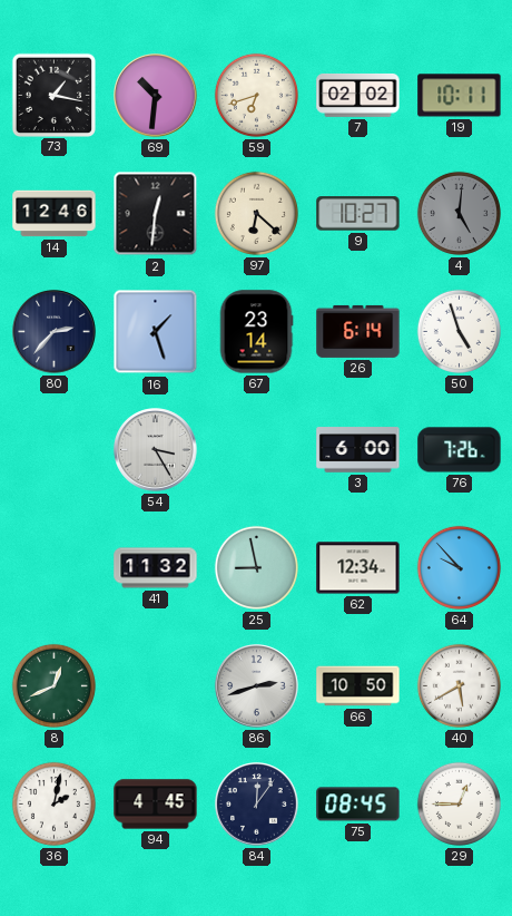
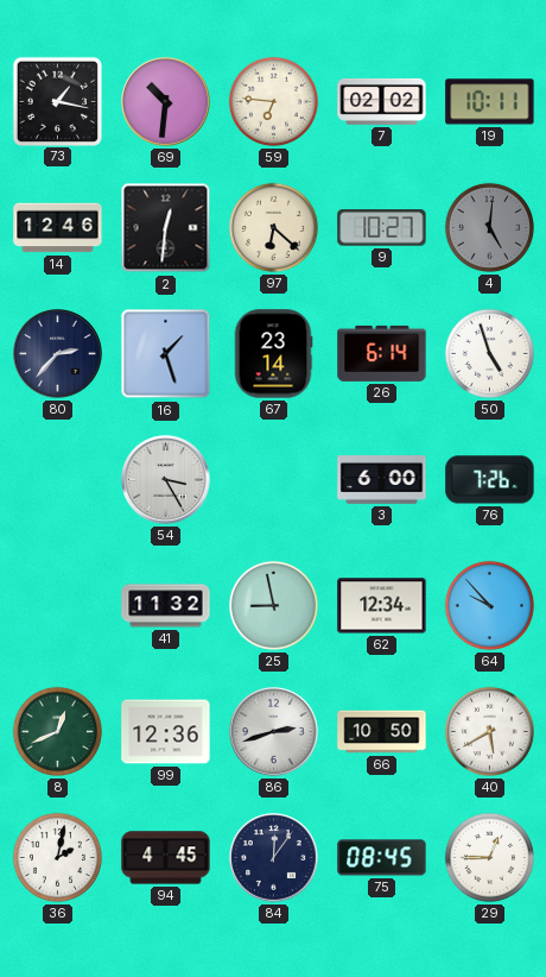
59: 6:42 -> 6:46
99: none -> 12:36
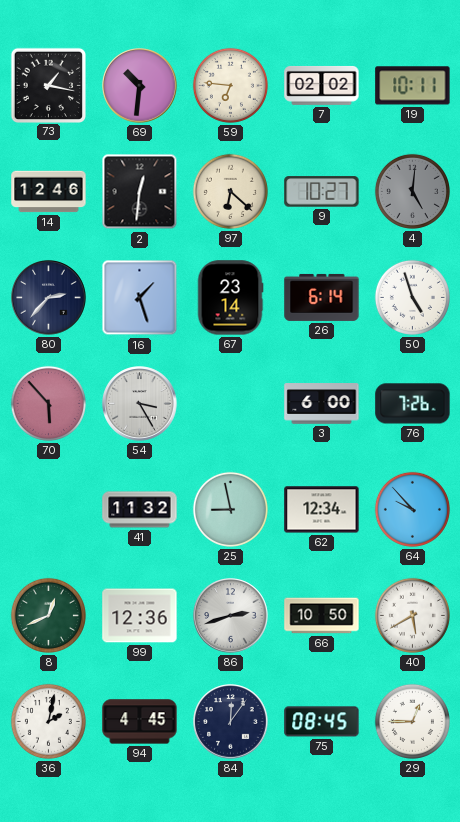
70: none -> 5:53
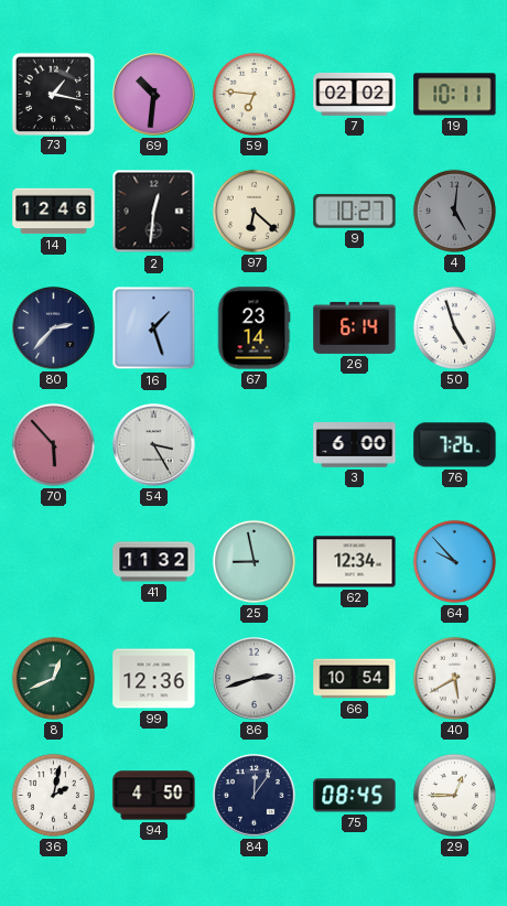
66: 10:50 -> 10:54
94: 4:45 -> 4:50
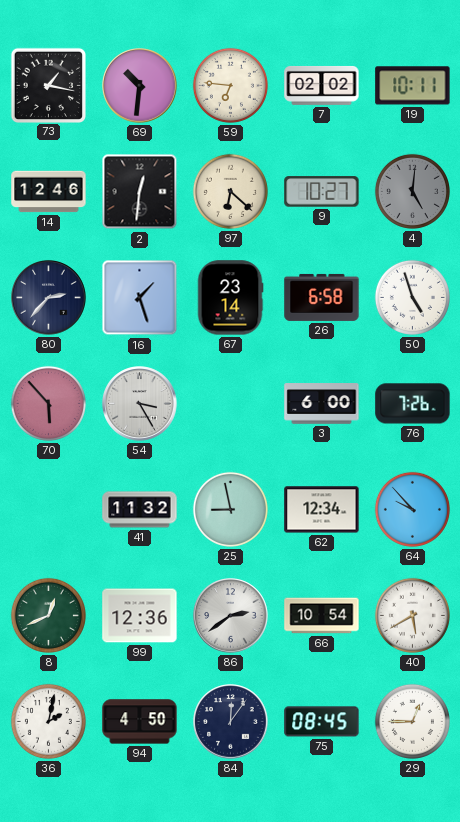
26: 6:14 -> 6:58
86: 2:42 -> 2:39
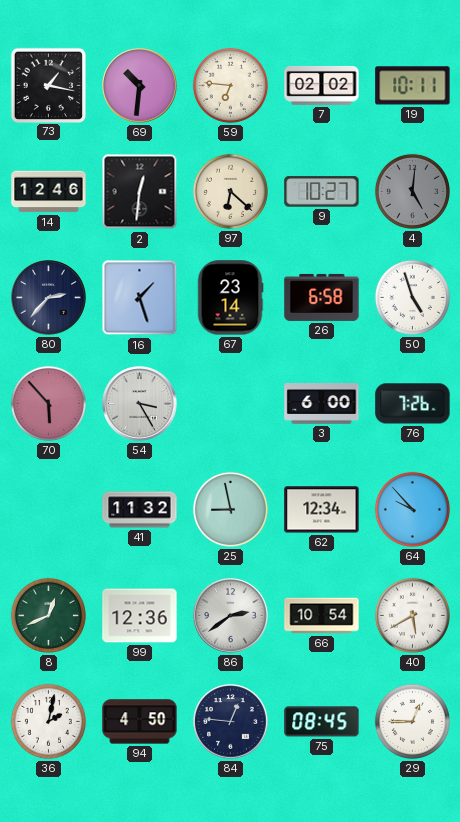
84: 12:06 -> 12:46
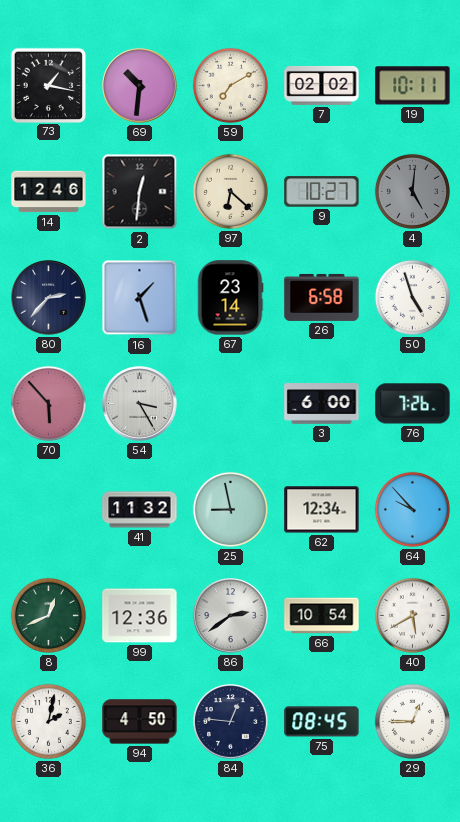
59: 6:46 -> 7:10
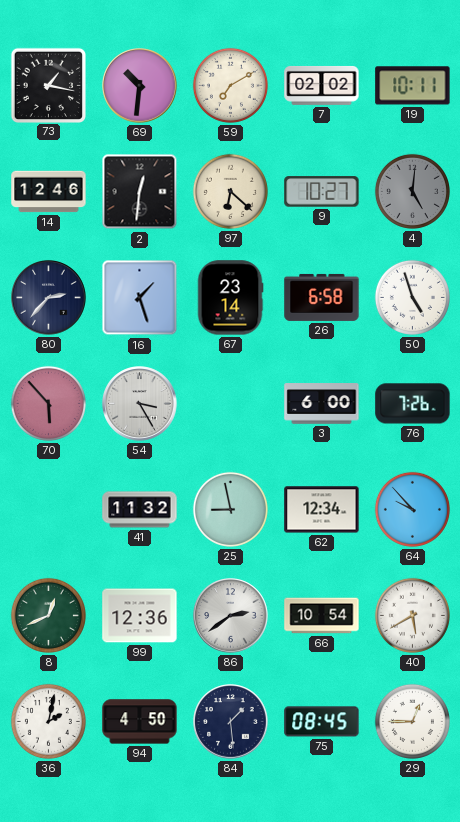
84: 12:46 -> 1:29
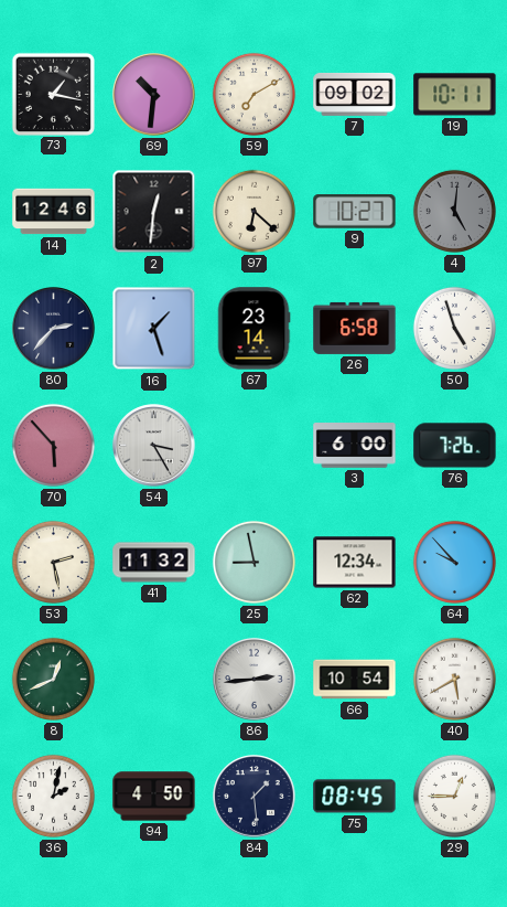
7: 02:02 -> 09:02
53: none -> 2:28
99: 12:36 -> none
86: 2:39 -> 2:44
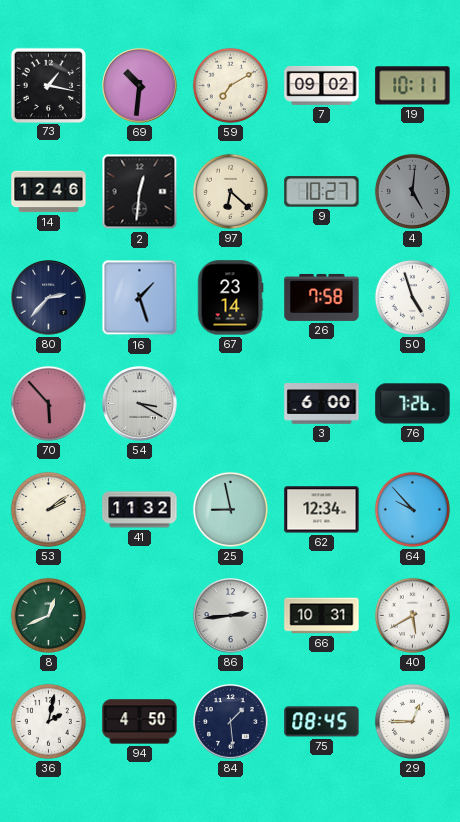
26: 6:58 -> 7:58
54: 3:25 -> 3:20
53: 2:28 -> 2:09
66: 10:54 -> 10:31
